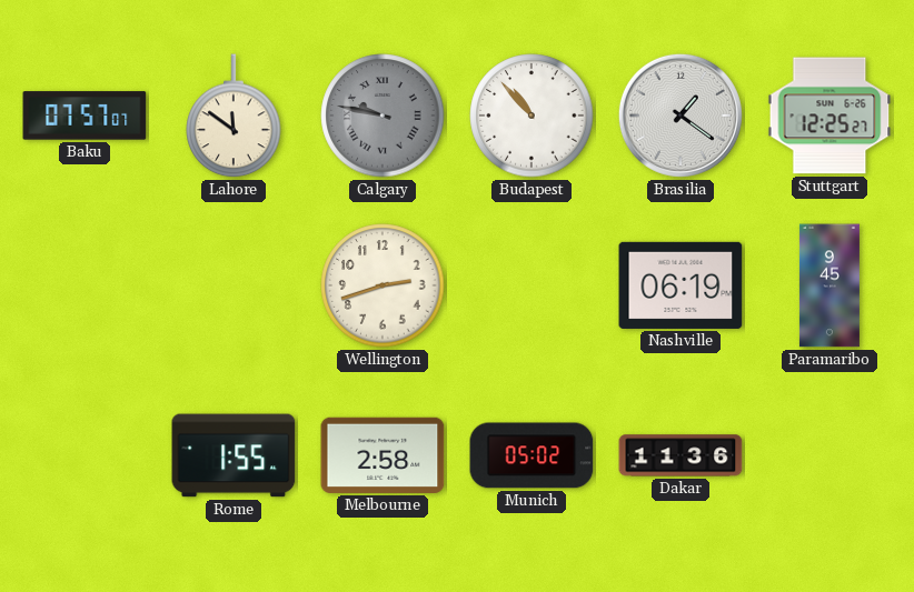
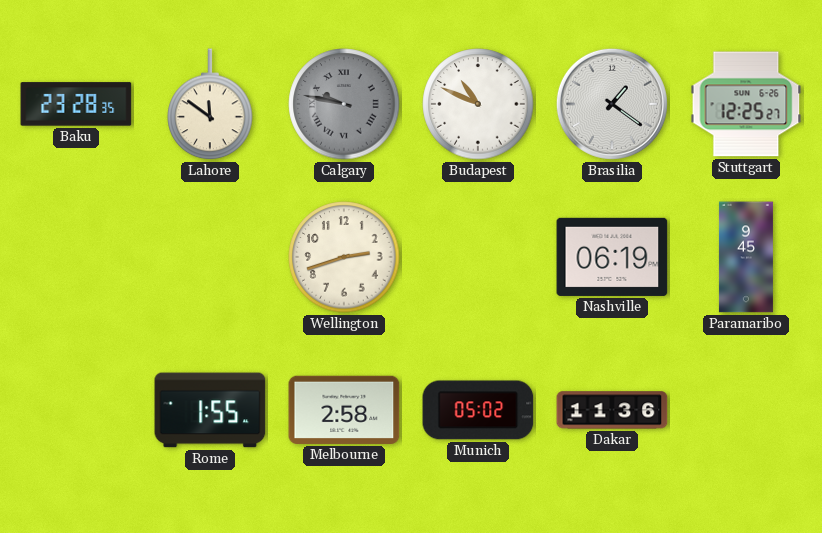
Baku: 07:57 -> 23:28
Budapest: 10:53 -> 10:49
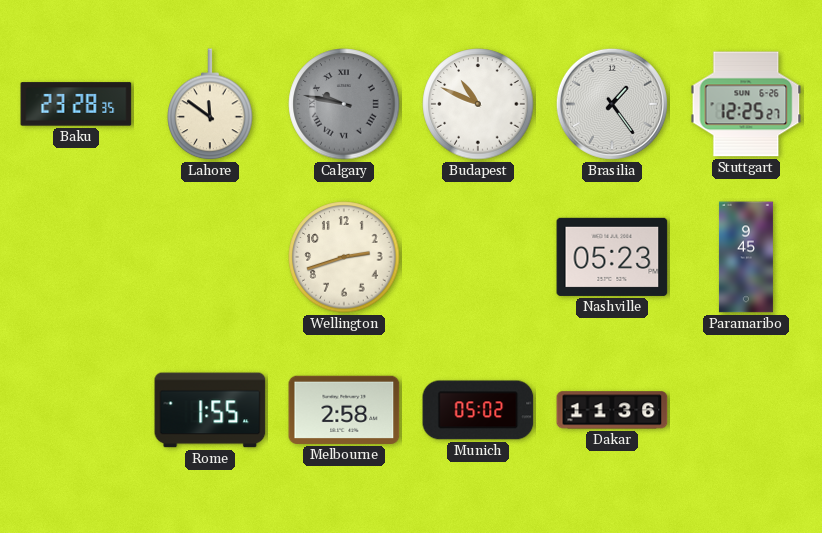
Brasilia: 1:21 -> 1:24
Nashville: 06:19 -> 05:23
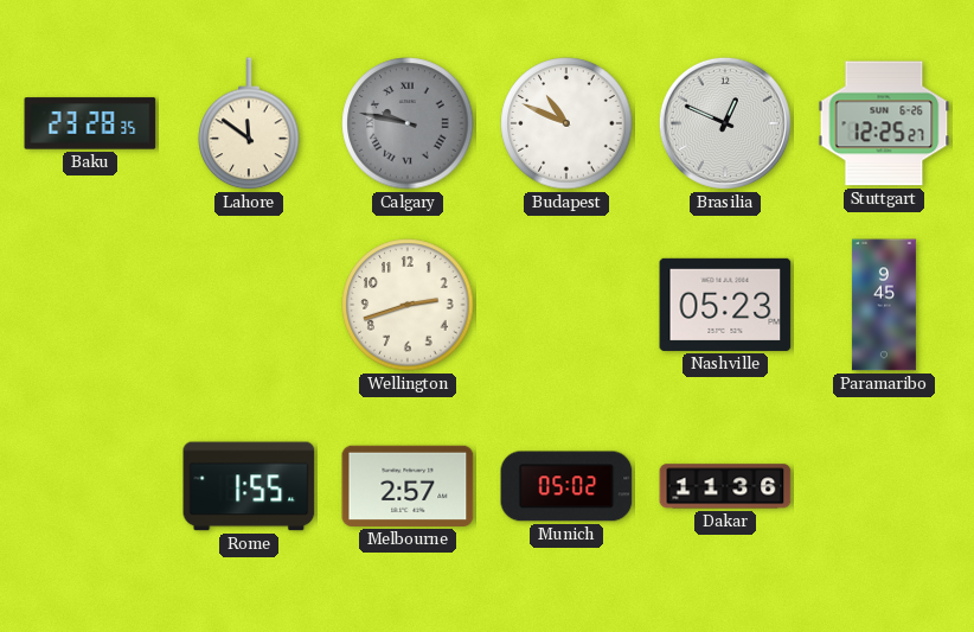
Brasilia: 1:24 -> 12:49
Melbourne: 2:58 -> 2:57
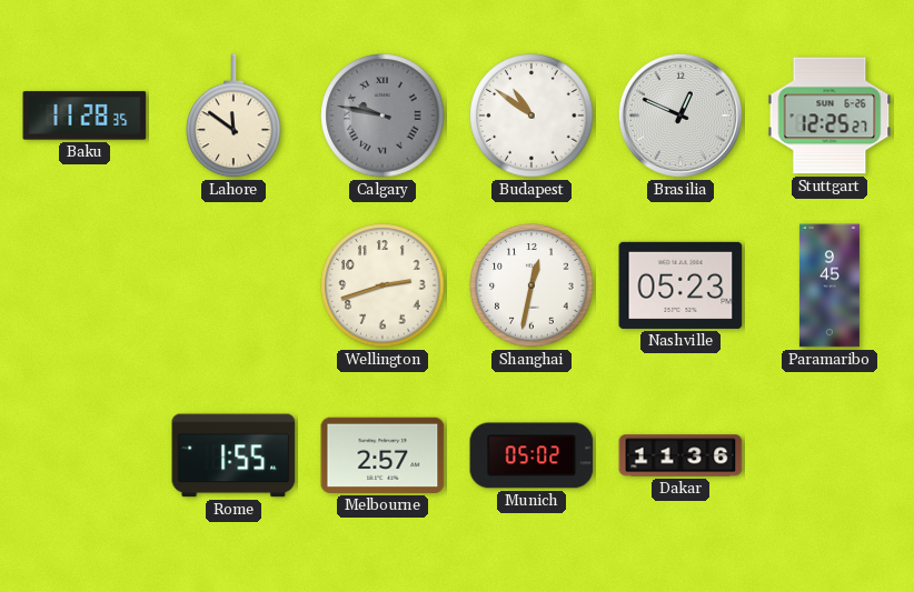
Baku: 23:28 -> 11:28
Budapest: 10:49 -> 10:51
Shanghai: none -> 12:32
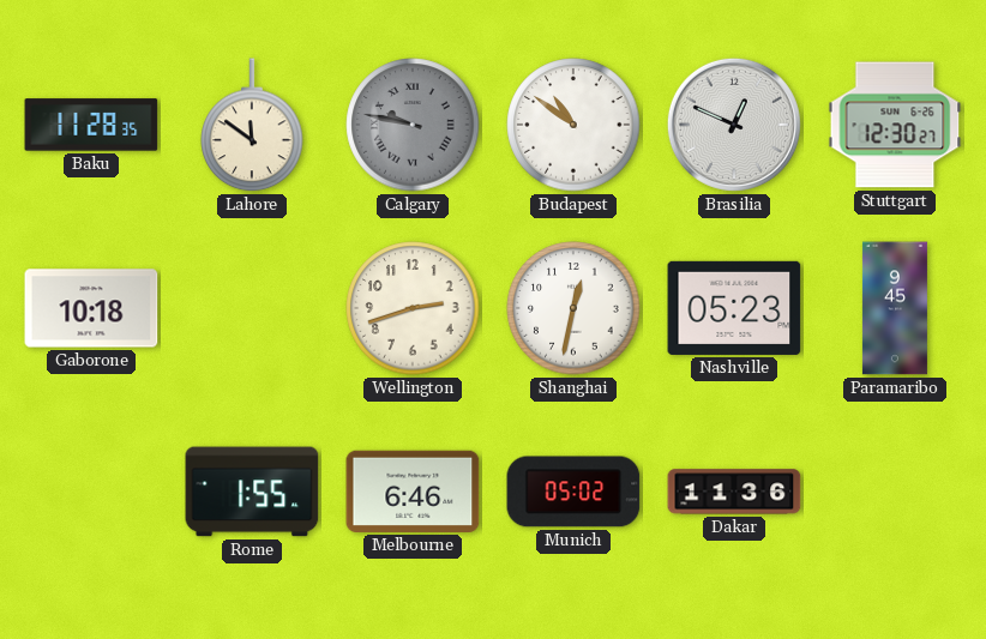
Stuttgart: 12:25 -> 12:30
Gaborone: none -> 10:18
Melbourne: 2:57 -> 6:46
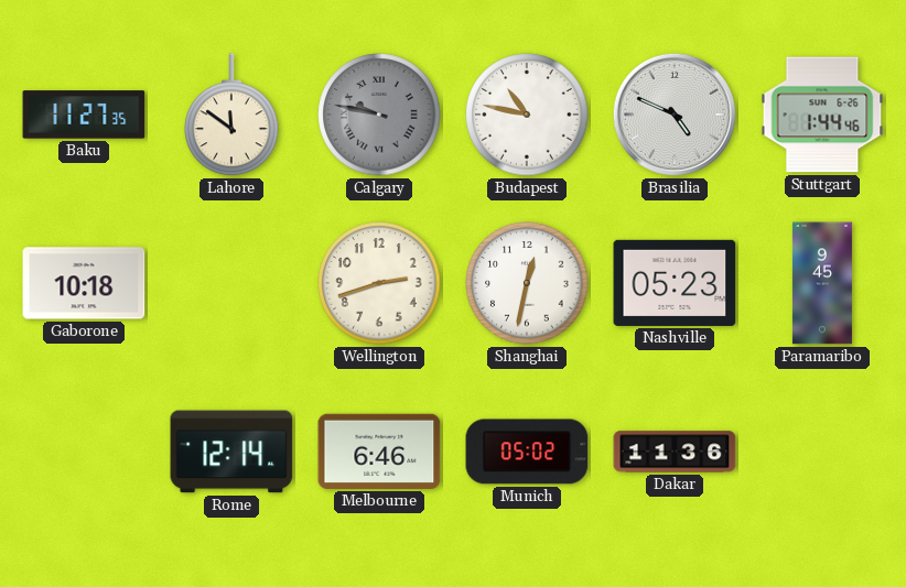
Baku: 11:28 -> 11:27
Budapest: 10:51 -> 10:47
Brasilia: 12:49 -> 4:49
Stuttgart: 12:30 -> 1:44
Rome: 1:55 -> 12:14
